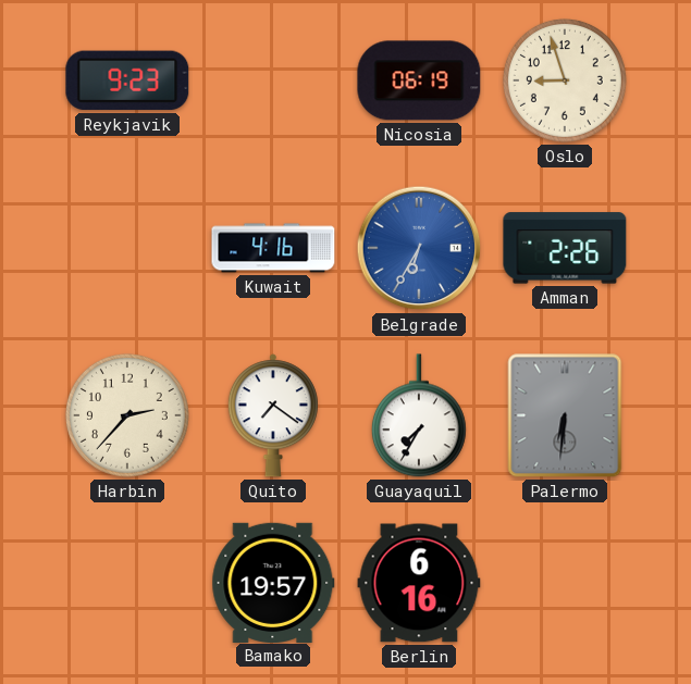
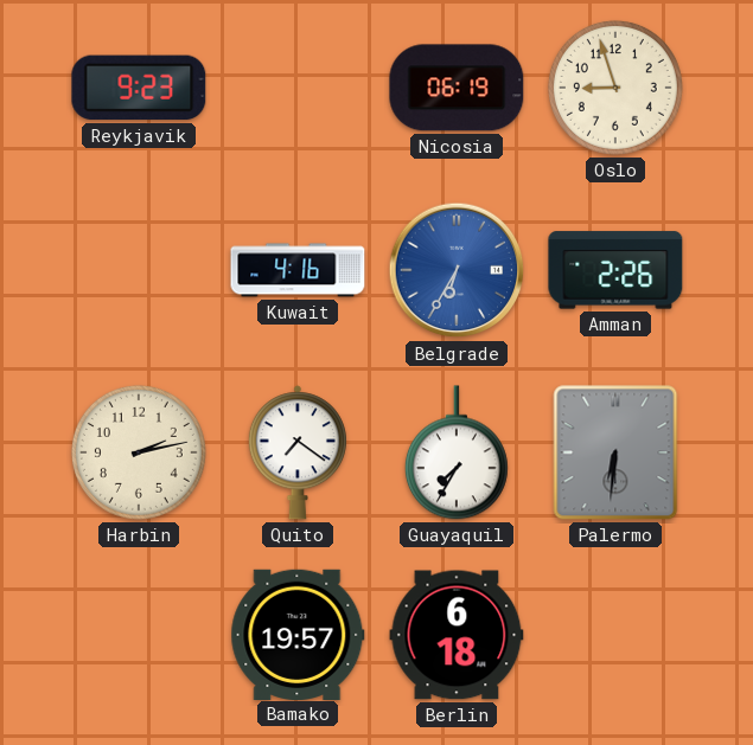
Harbin: 2:37 -> 2:13
Berlin: 6:16 -> 6:18
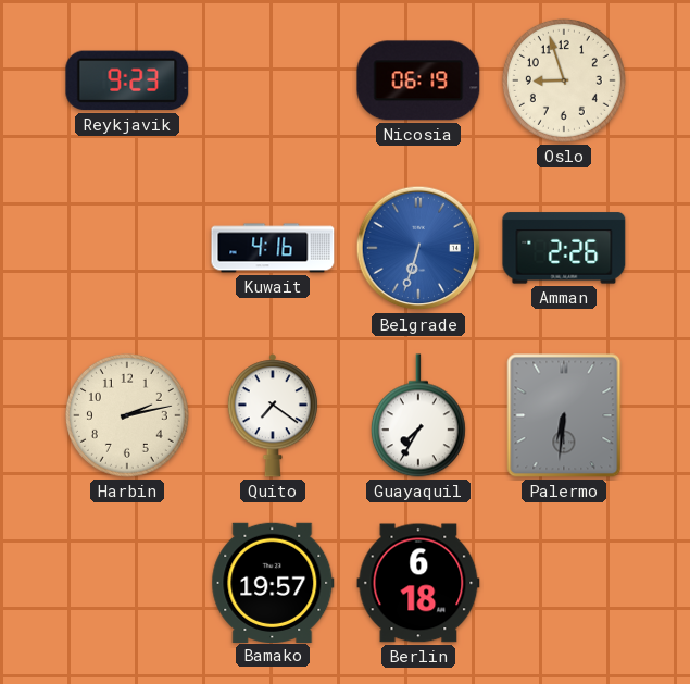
Belgrade: 6:35 -> 6:33
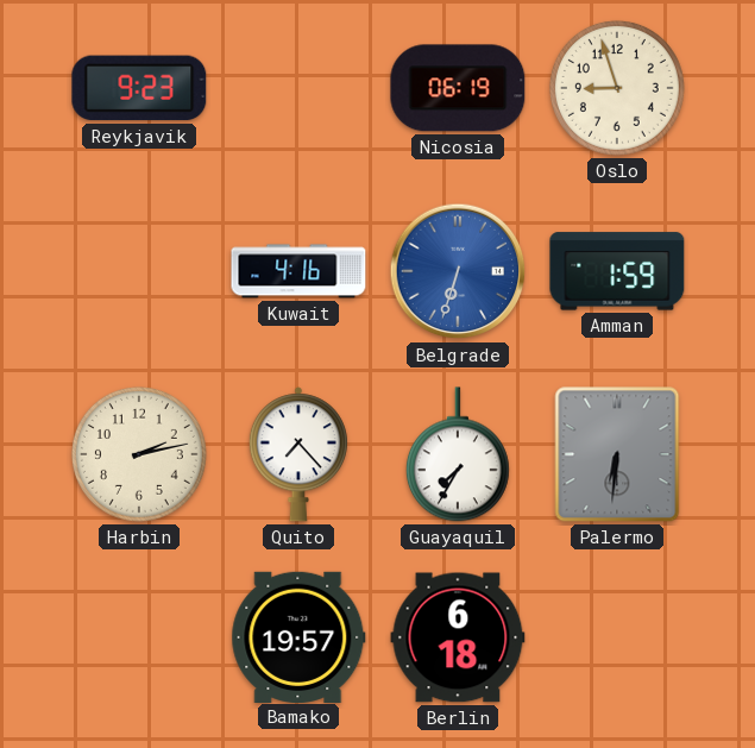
Amman: 2:26 -> 1:59
Quito: 7:21 -> 7:23
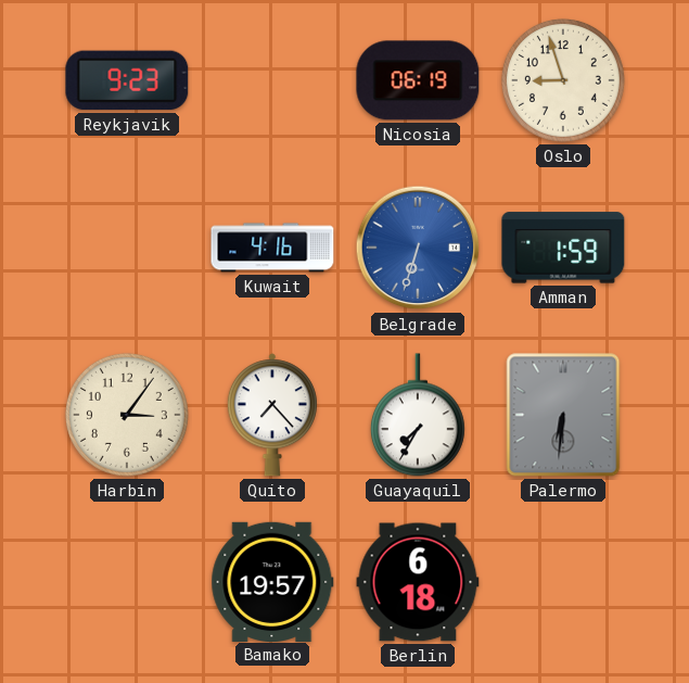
Harbin: 2:13 -> 3:06
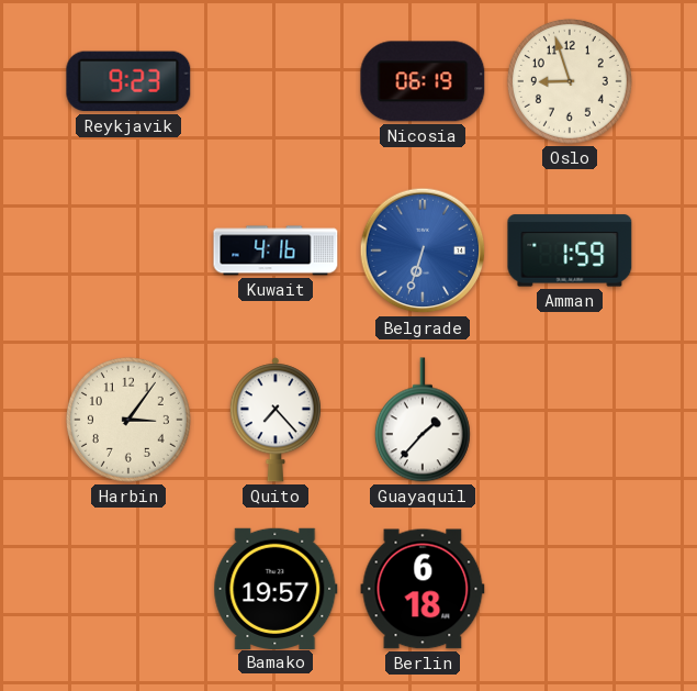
Guayaquil: 7:35 -> 1:37
Palermo: 6:31 -> none
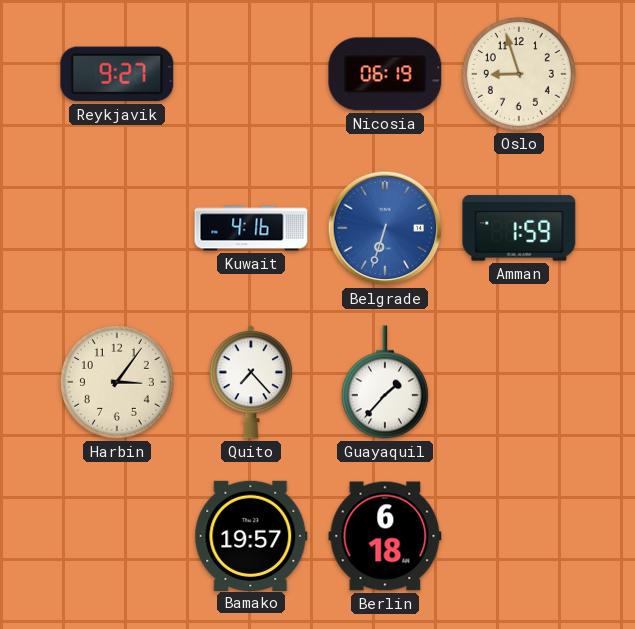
Reykjavik: 9:23 -> 9:27
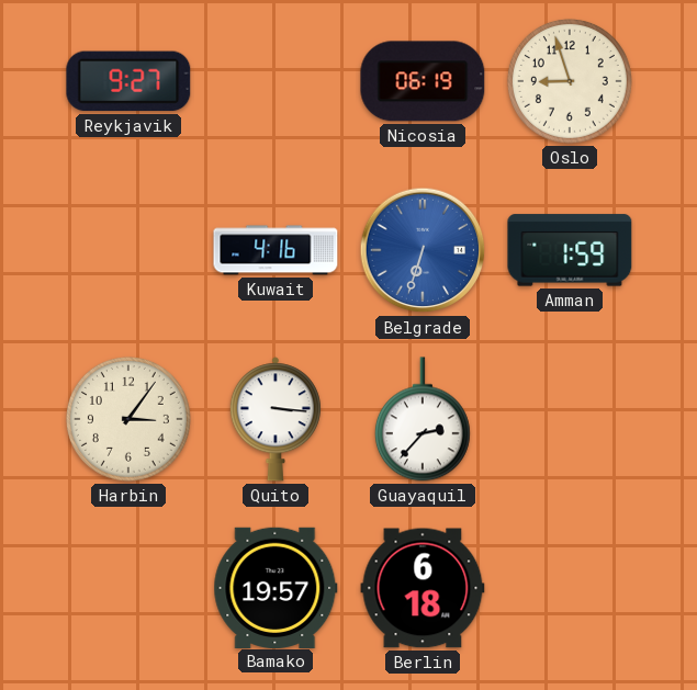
Quito: 7:23 -> 3:16
Guayaquil: 1:37 -> 2:37
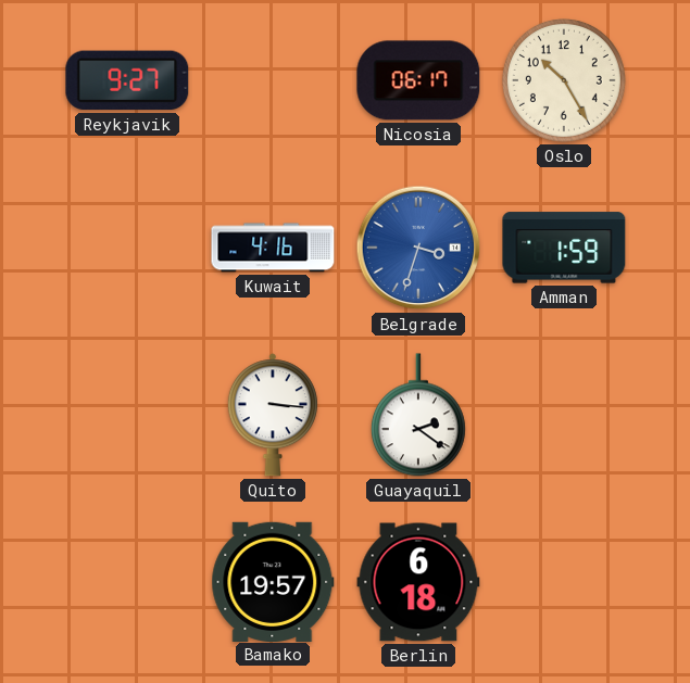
Nicosia: 06:19 -> 06:17
Oslo: 8:57 -> 10:25
Belgrade: 6:33 -> 3:33
Harbin: 3:06 -> none
Guayaquil: 2:37 -> 2:21
